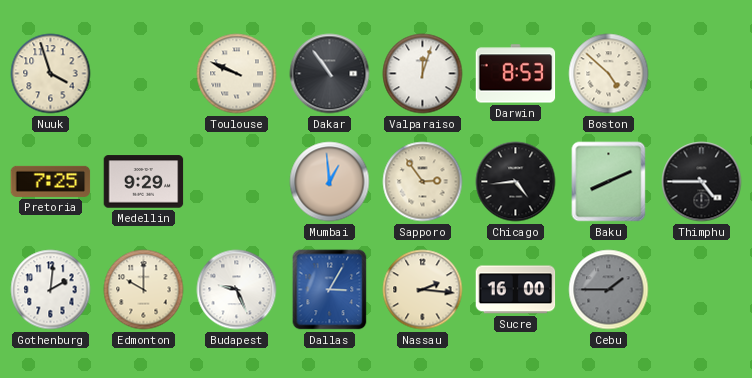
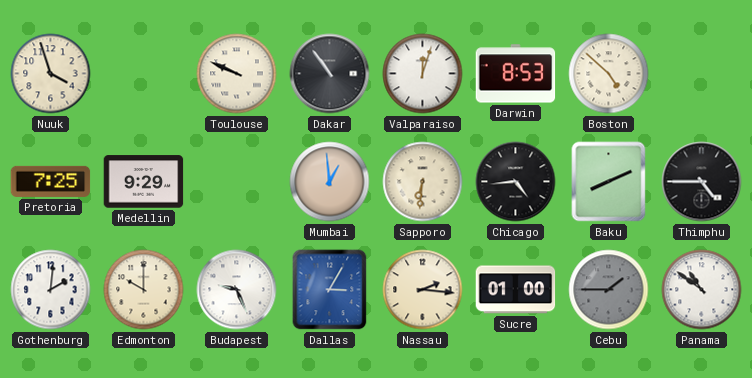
Sapporo: 2:54 -> 6:31
Sucre: 16:00 -> 01:00
Panama: none -> 10:51
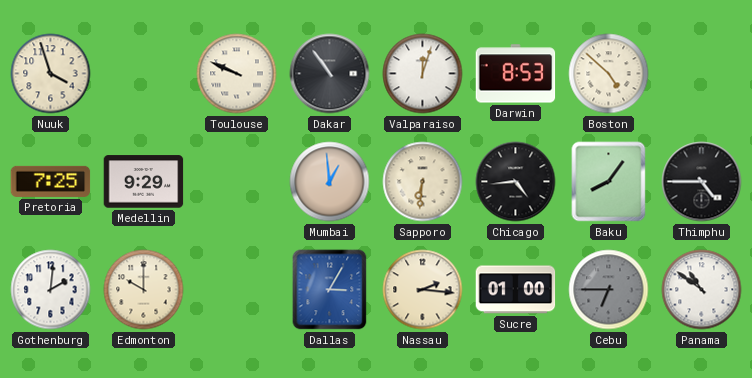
Baku: 8:11 -> 8:06
Budapest: 9:26 -> none
Cebu: 1:45 -> 6:45
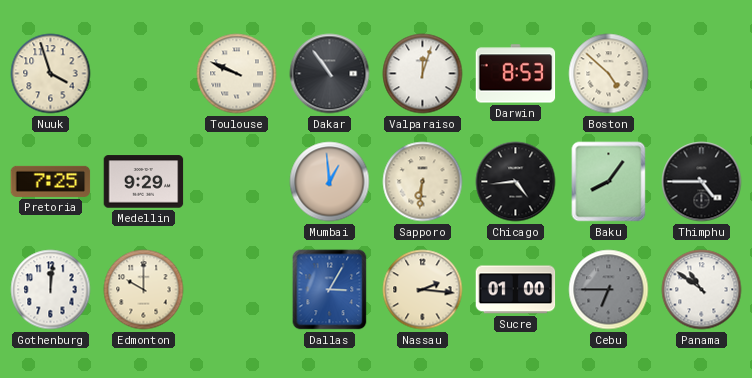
Gothenburg: 2:01 -> 12:01
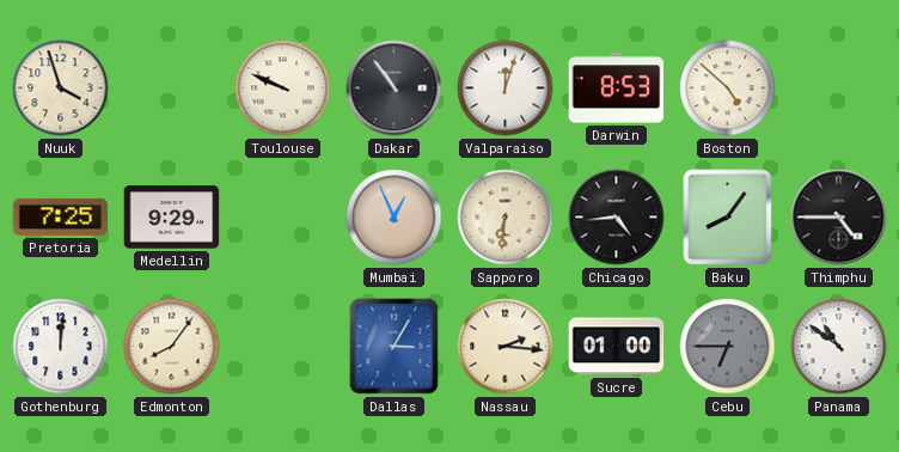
Mumbai: 12:59 -> 12:56
Edmonton: 10:00 -> 8:06
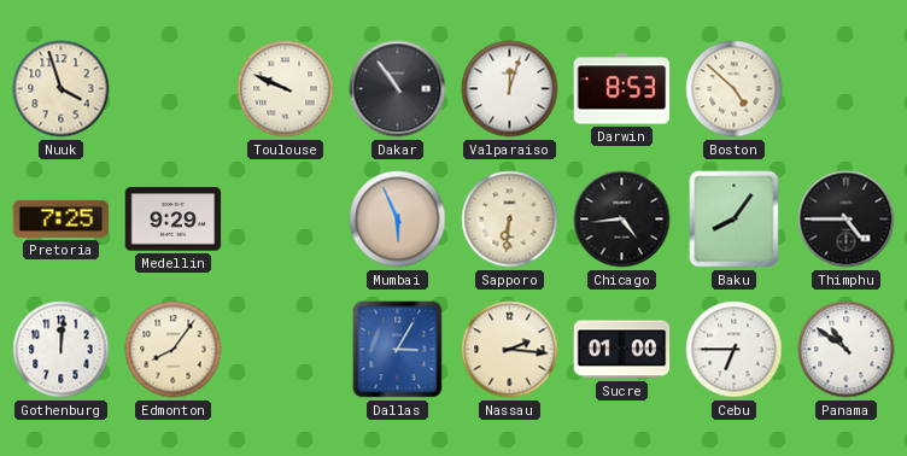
Mumbai: 12:56 -> 5:56
Cebu dial: grey -> white
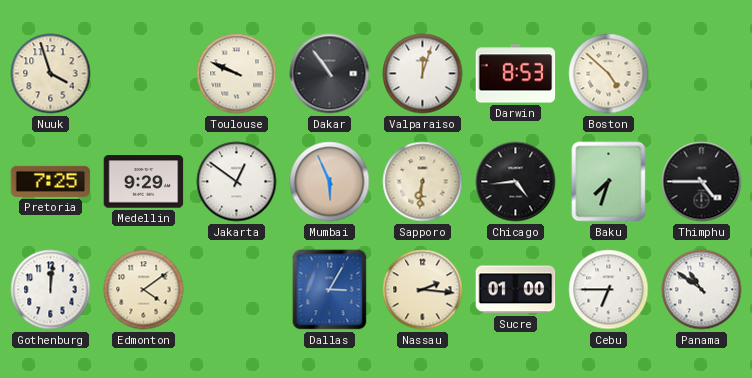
Jakarta: none -> 12:51
Baku: 8:06 -> 7:33
Edmonton: 8:06 -> 4:09
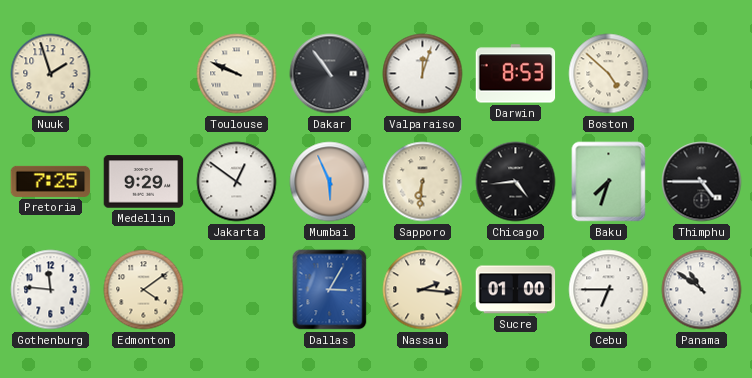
Nuuk: 3:57 -> 1:57
Gothenburg: 12:01 -> 11:46
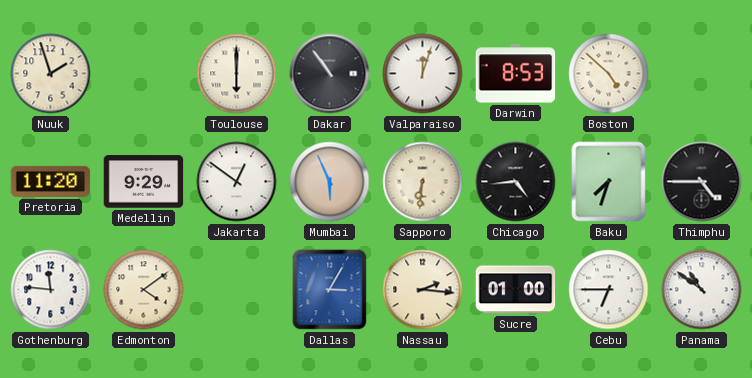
Toulouse: 9:49 -> 6:00
Pretoria: 7:25 -> 11:20
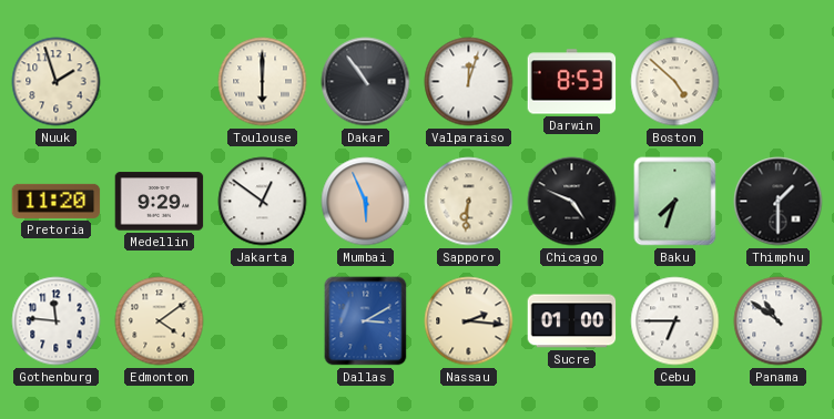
Chicago: 4:44 -> 4:49
Thimphu: 4:45 -> 1:30
Dallas: 3:05 -> 3:10
